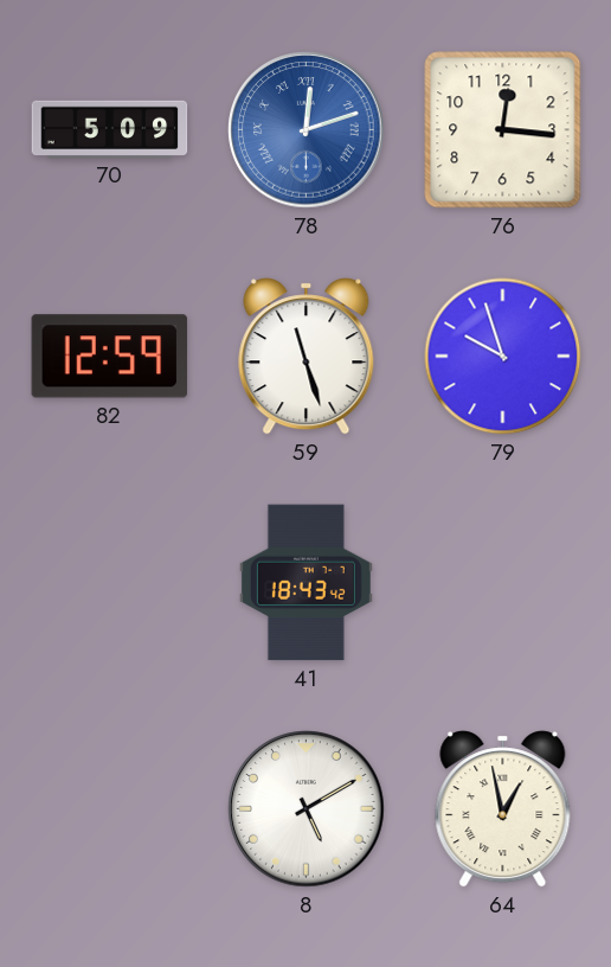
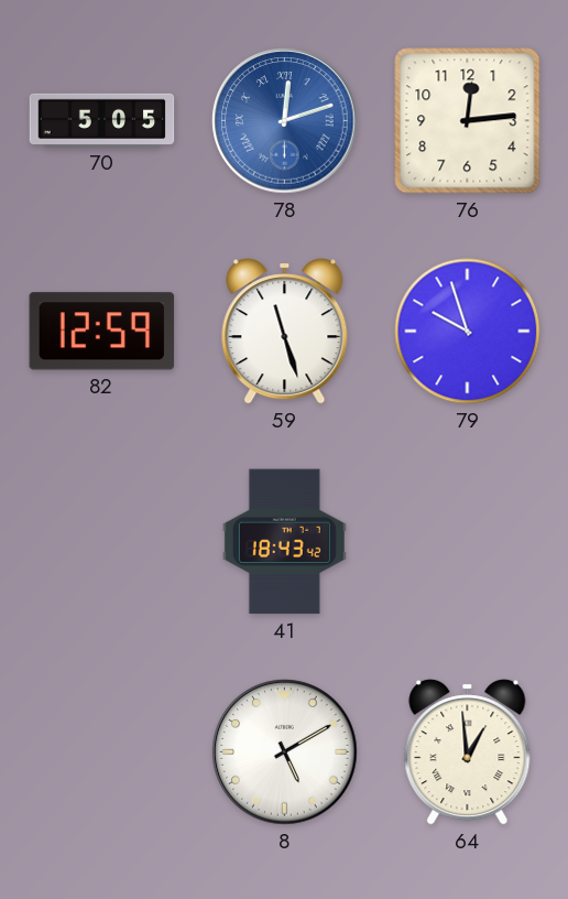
70: 5:09 -> 5:05
76: 12:16 -> 12:14
64: 12:58 -> 12:59
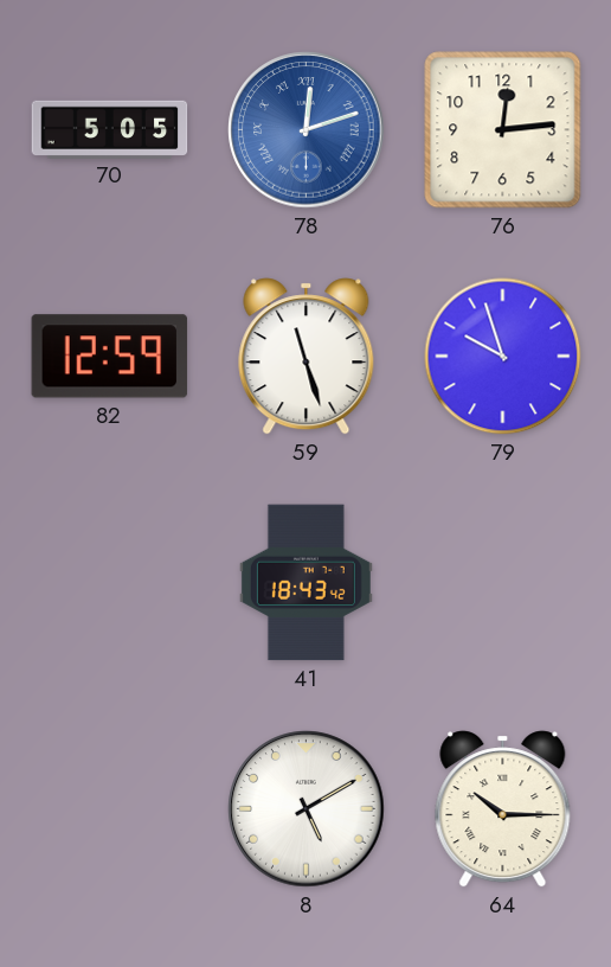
64: 12:59 -> 10:15
